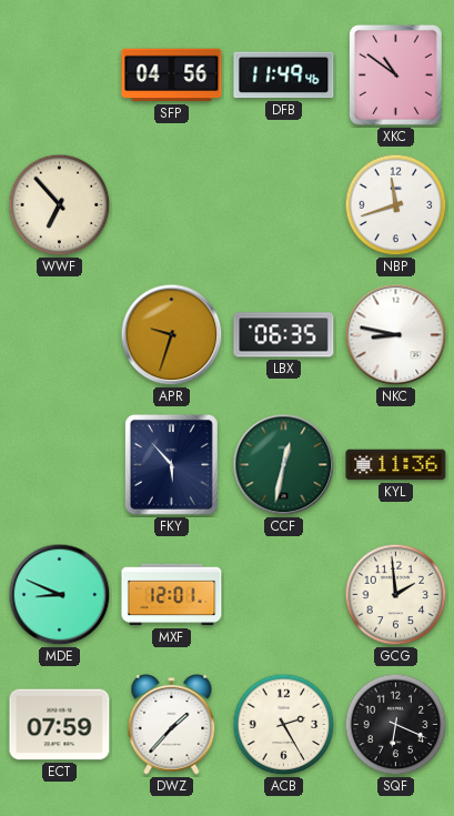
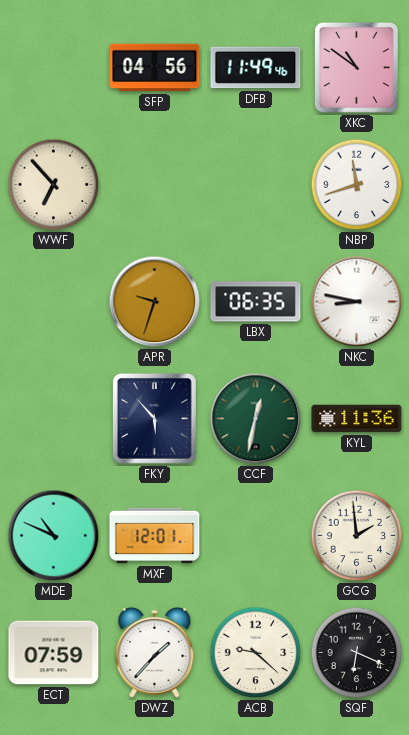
MDE: 8:49 -> 10:49
ACB: 2:25 -> 9:22
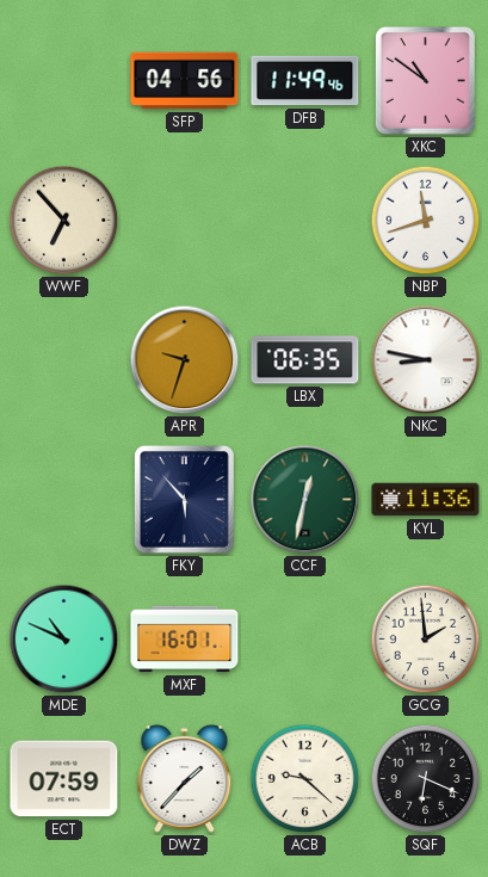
MXF: 12:01 -> 16:01
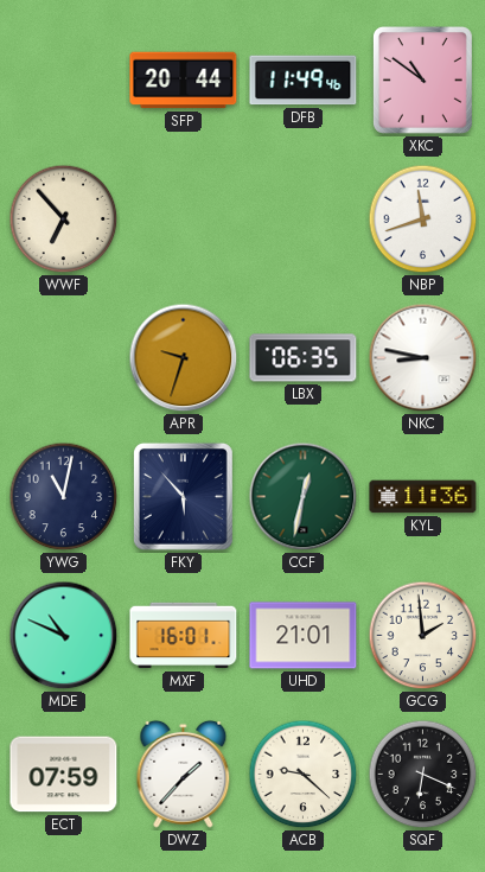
SFP: 04:56 -> 20:44
YWG: none -> 11:02
UHD: none -> 21:01
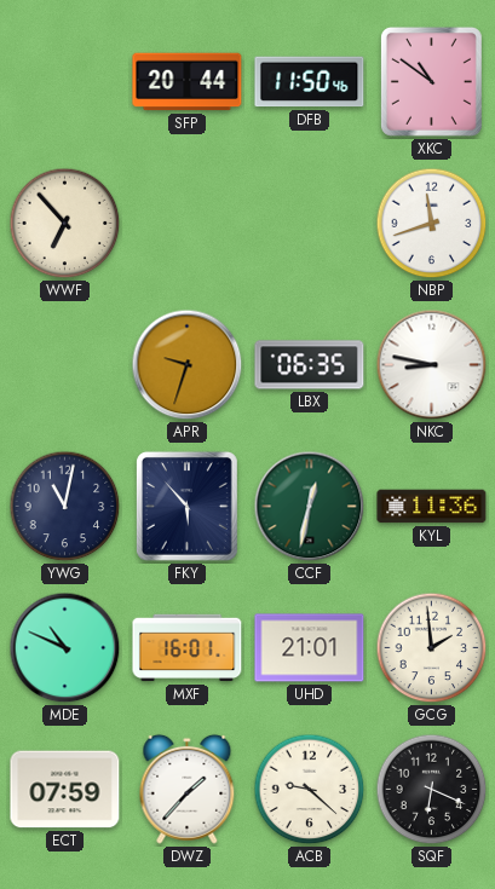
DFB: 11:49 -> 11:50
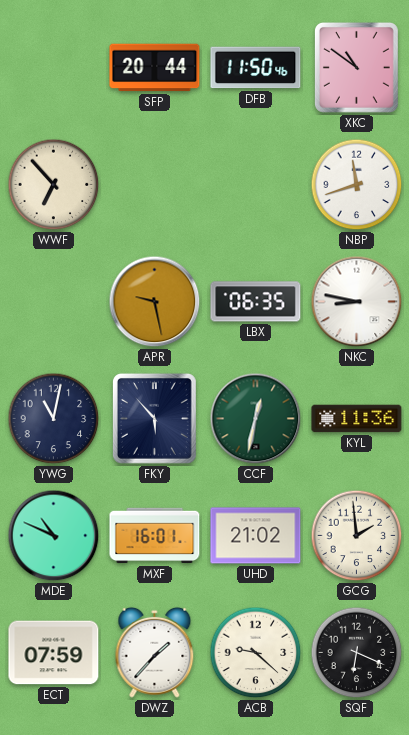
APR: 9:33 -> 9:28
UHD: 21:01 -> 21:02
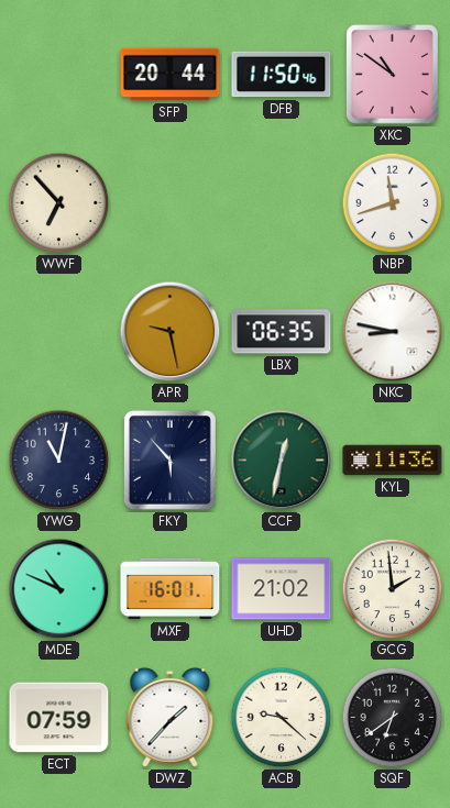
SQF: 6:19 -> 6:39
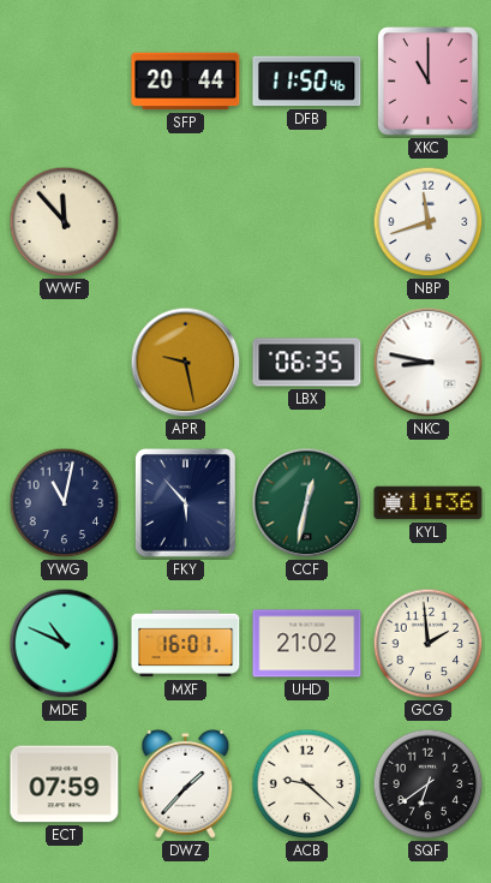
XKC: 10:51 -> 11:00
WWF: 6:53 -> 11:53
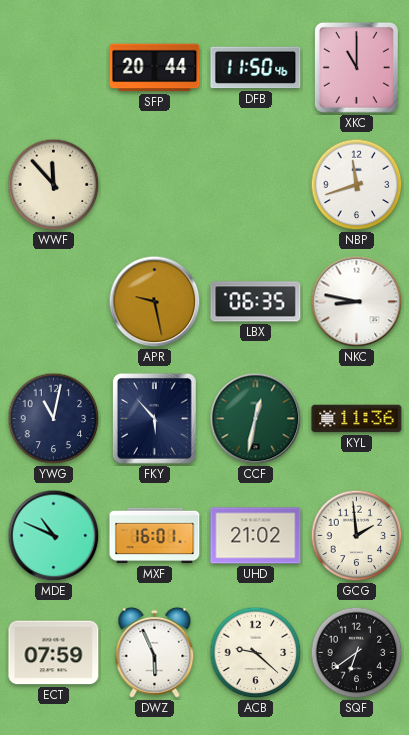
DWZ: 1:37 -> 5:56
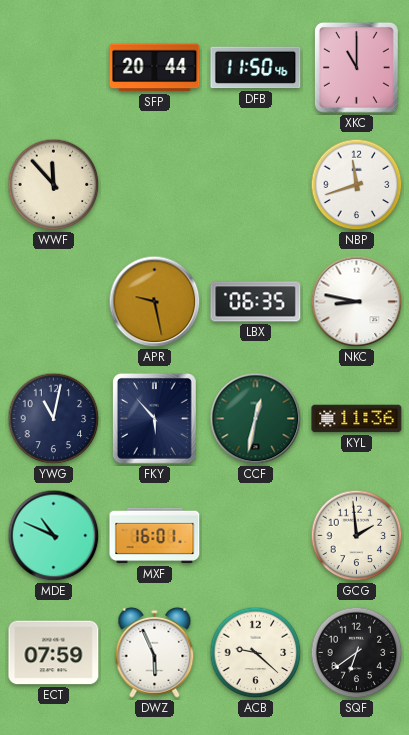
UHD: 21:02 -> none
